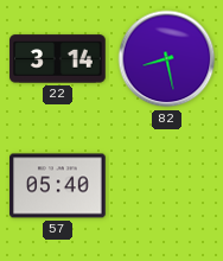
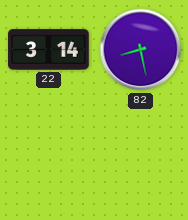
57: 05:40 -> none
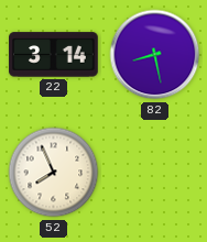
52: none -> 7:56
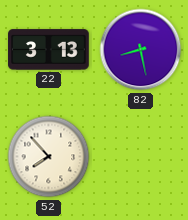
22: 3:14 -> 3:13
52: 7:56 -> 7:53
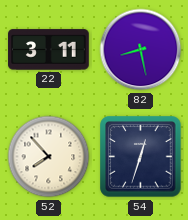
22: 3:13 -> 3:11
54: none -> 12:33
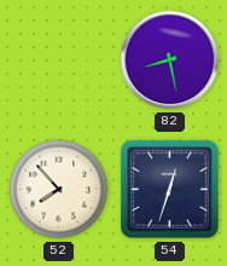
22: 3:11 -> none
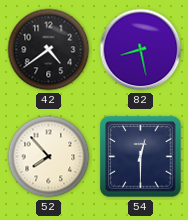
42: none -> 4:39
54: 12:33 -> 12:30
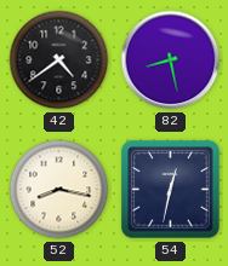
52: 7:53 -> 8:17
54: 12:30 -> 12:32
